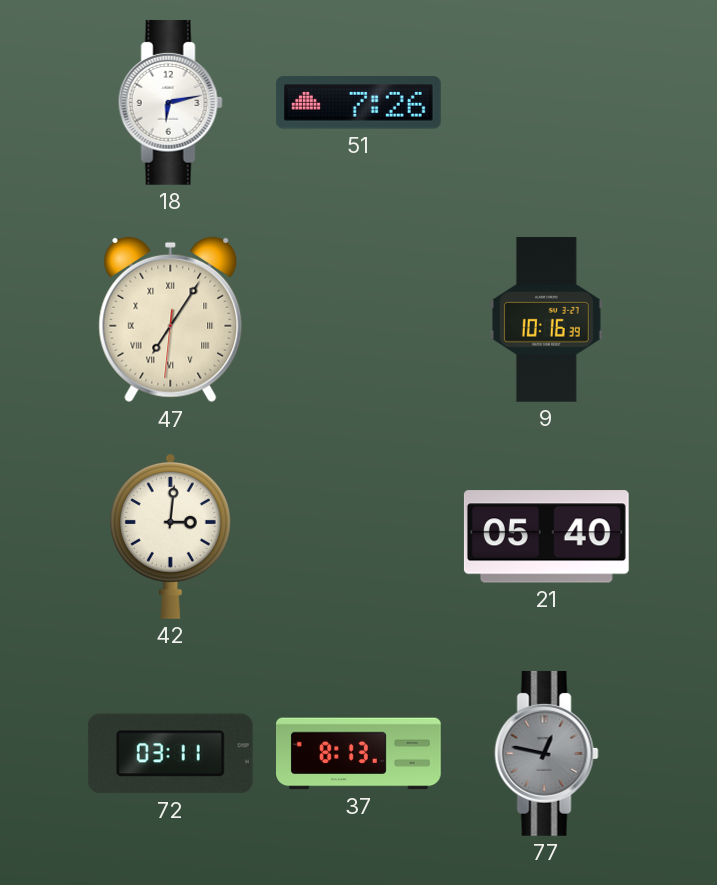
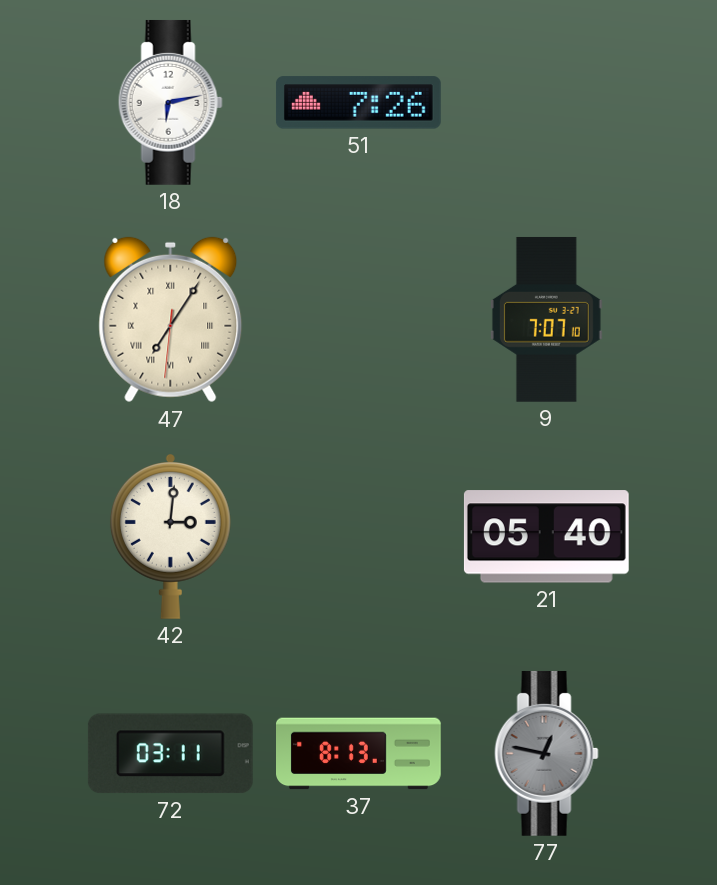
9: 10:16 -> 7:07
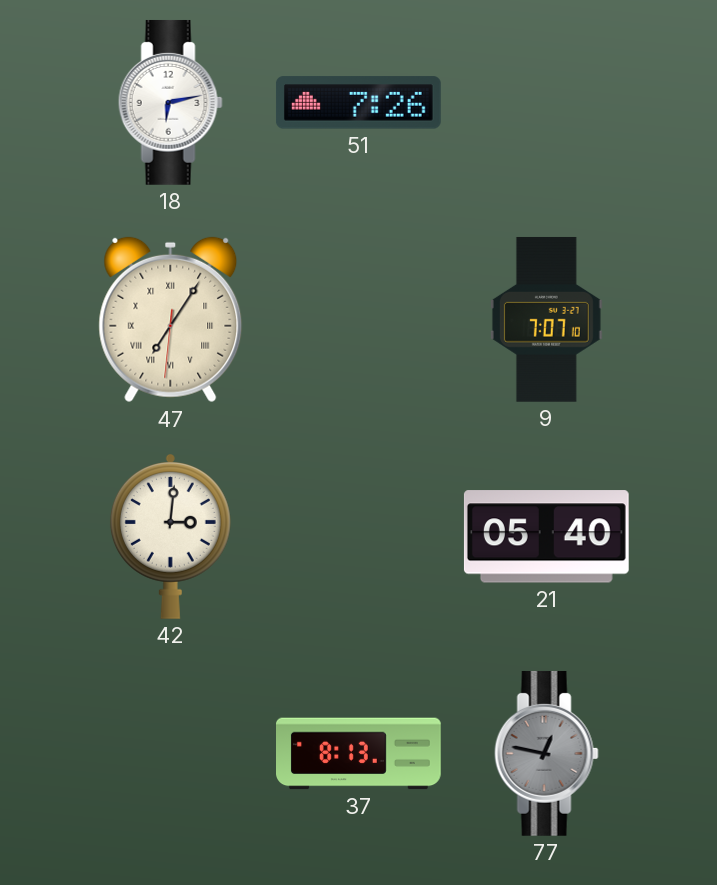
72: 03:11 -> none
